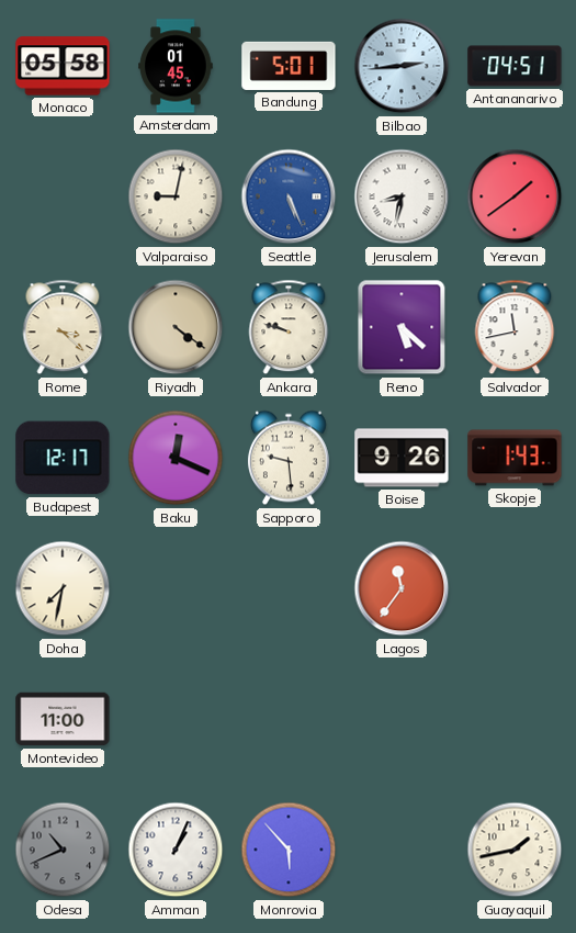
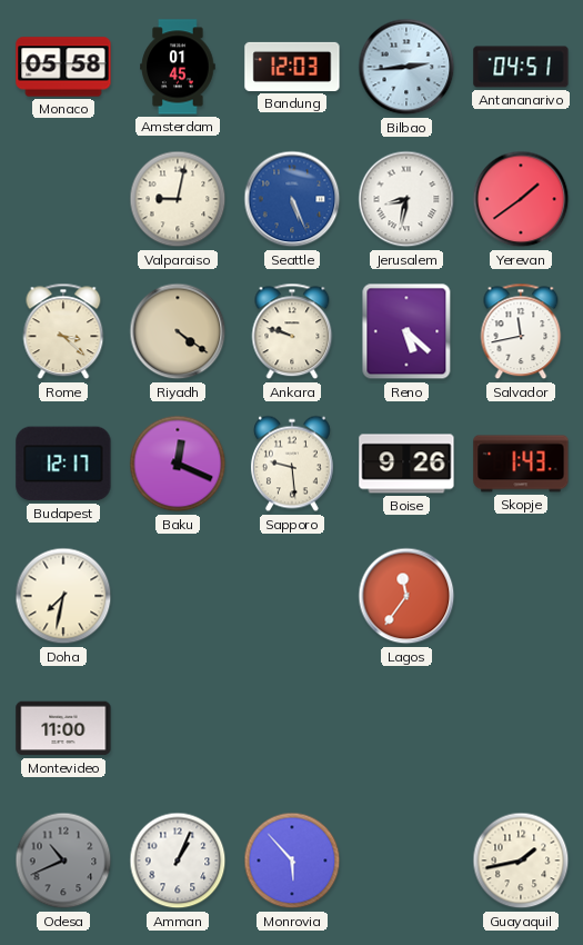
Bandung: 5:01 -> 12:03
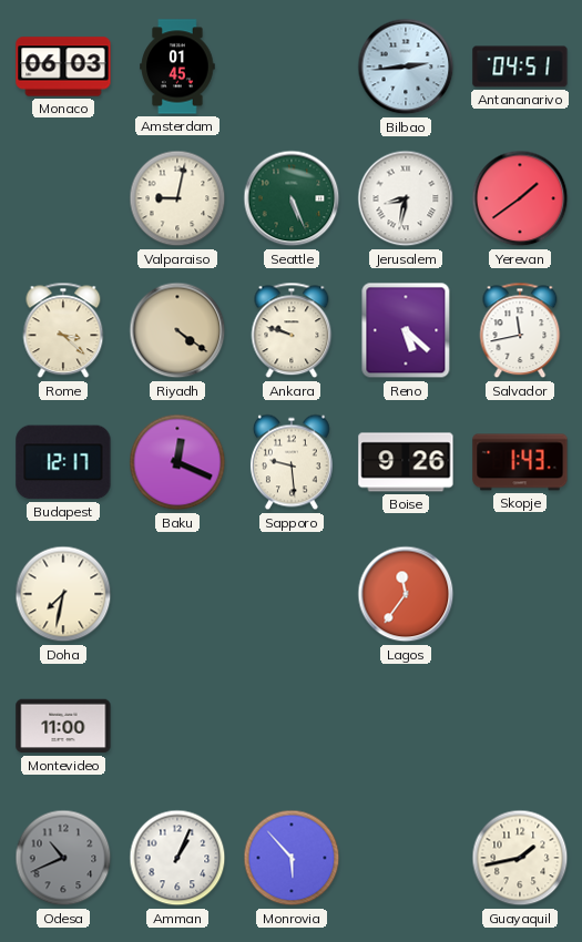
Monaco: 05:58 -> 06:03
Bandung: 12:03 -> none
Seattle dial: blue -> green
